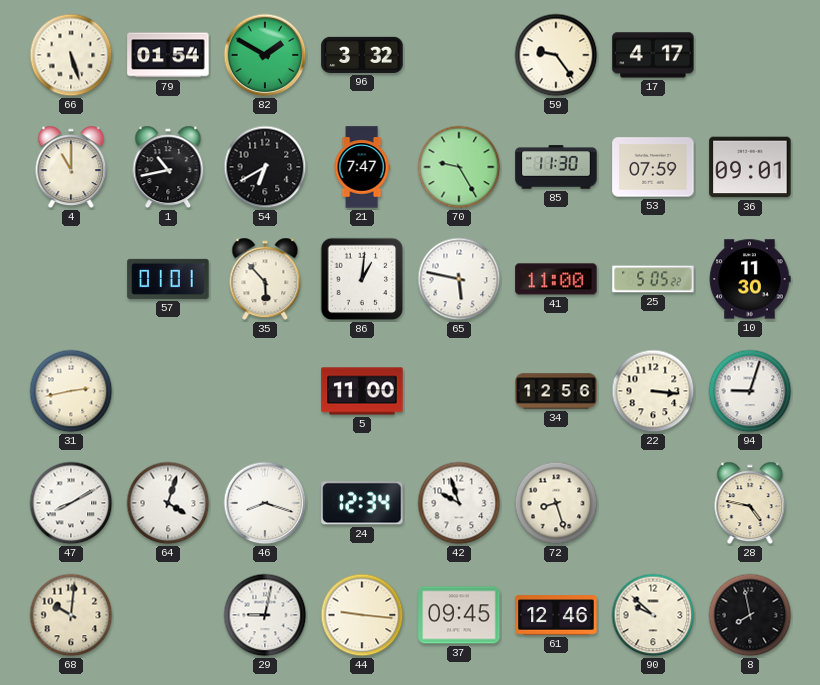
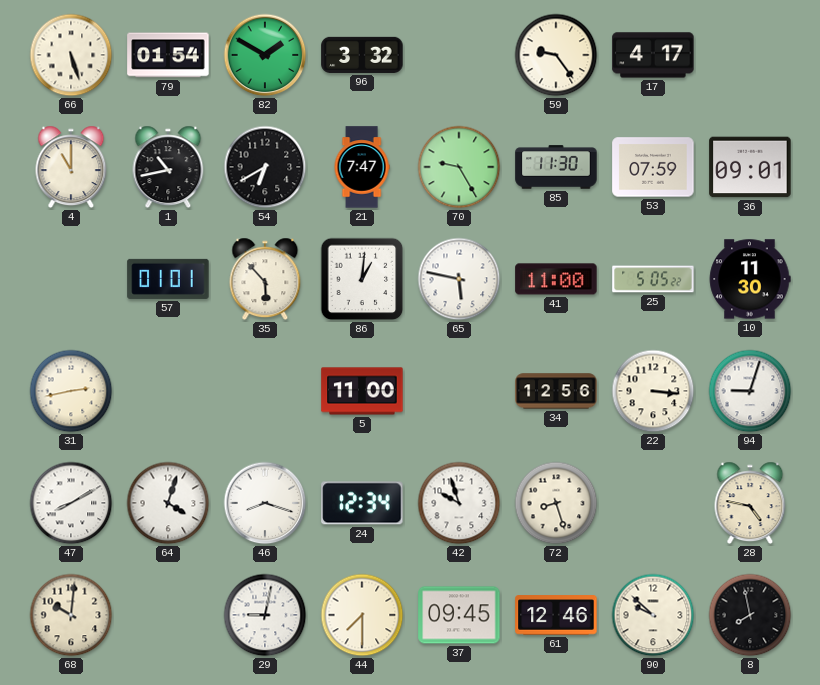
44: 9:16 -> 7:30
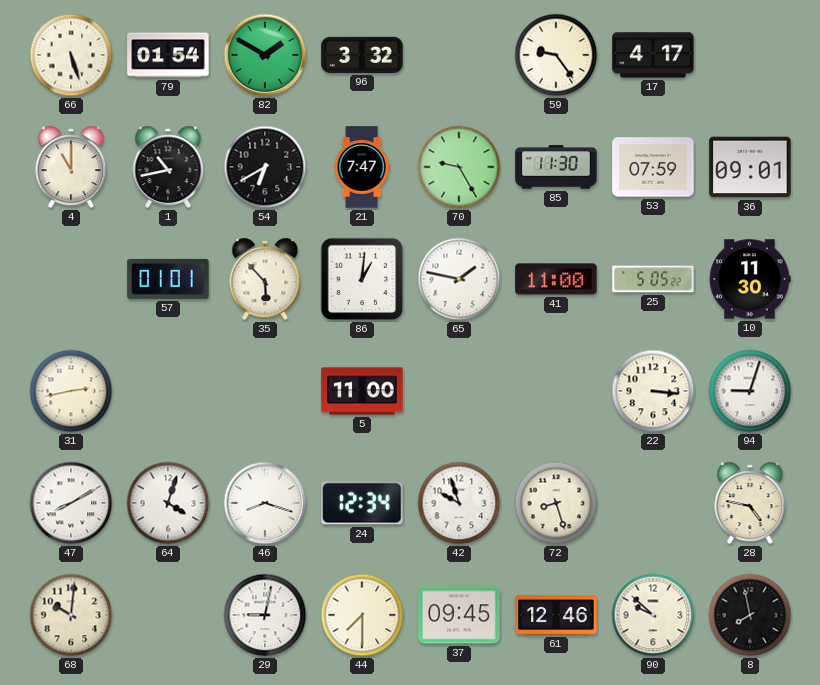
65: 5:47 -> 1:47
34: 12:56 -> none
